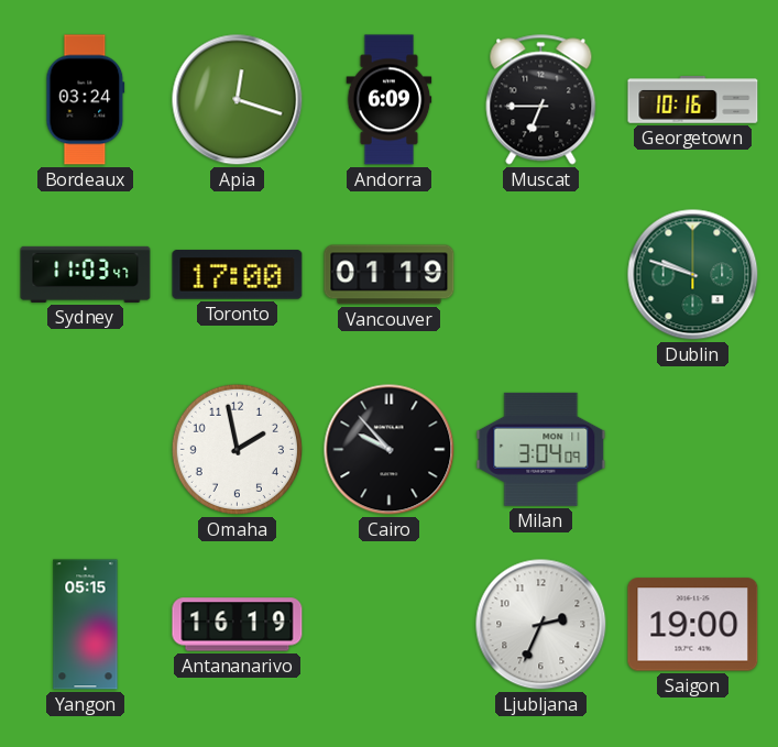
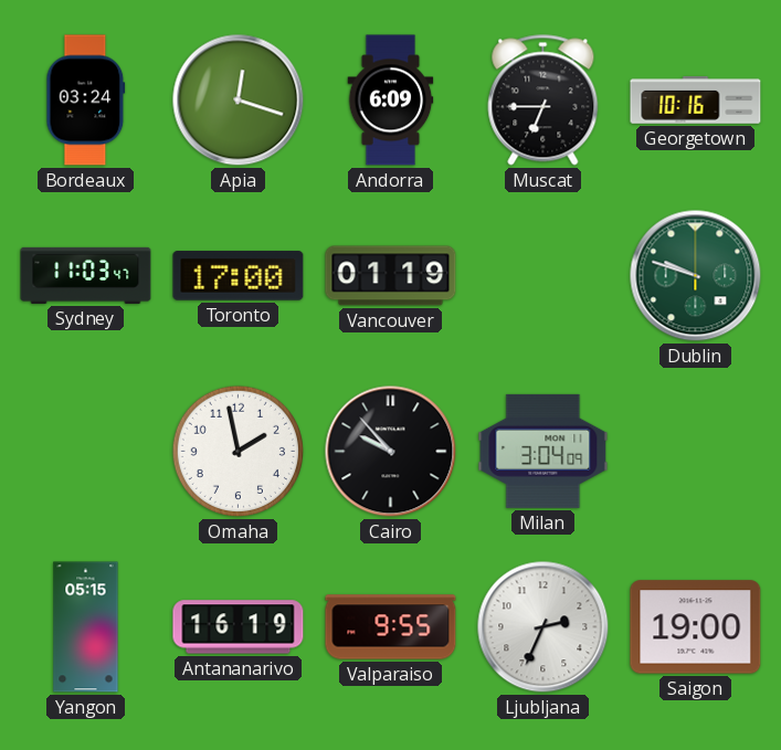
Valparaiso: none -> 9:55
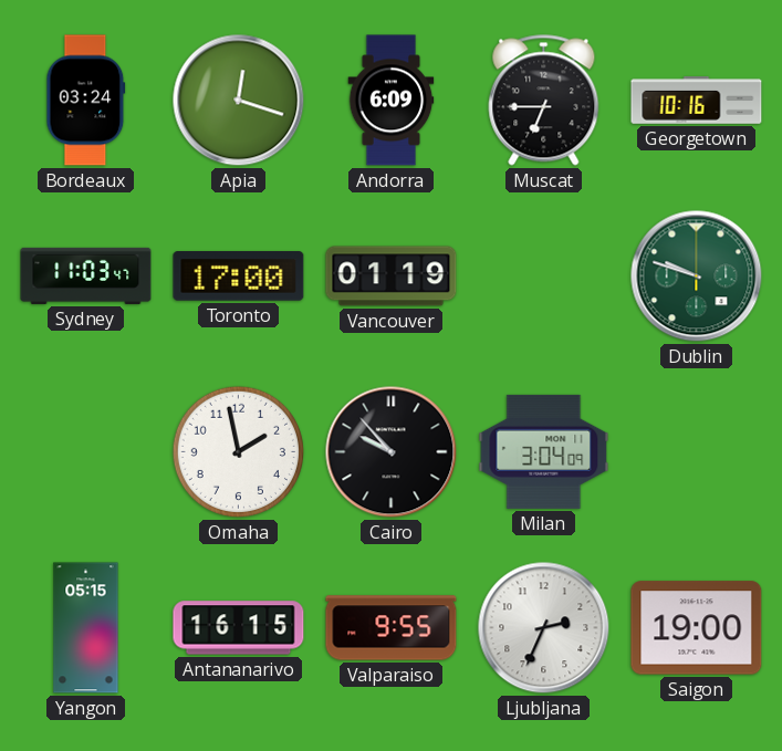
Antananarivo: 16:19 -> 16:15
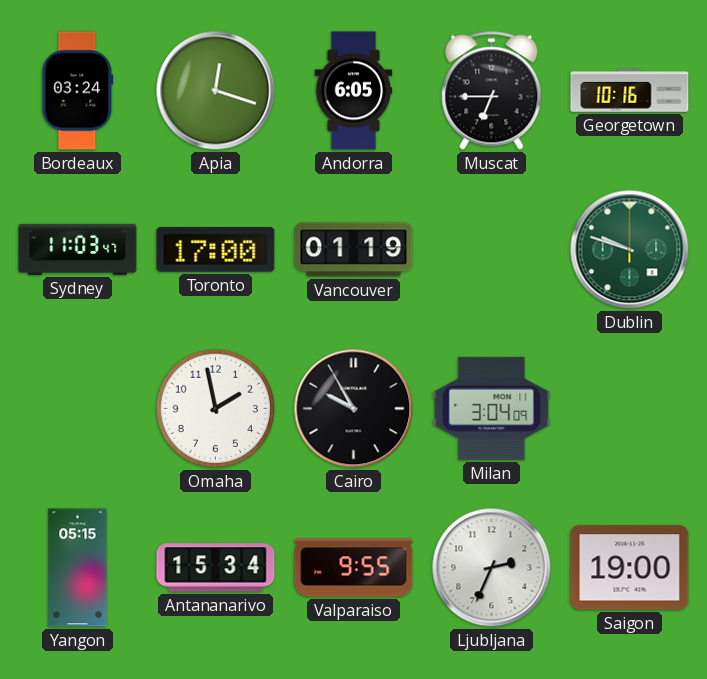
Andorra: 6:09 -> 6:05
Cairo: 9:53 -> 9:55
Antananarivo: 16:15 -> 15:34
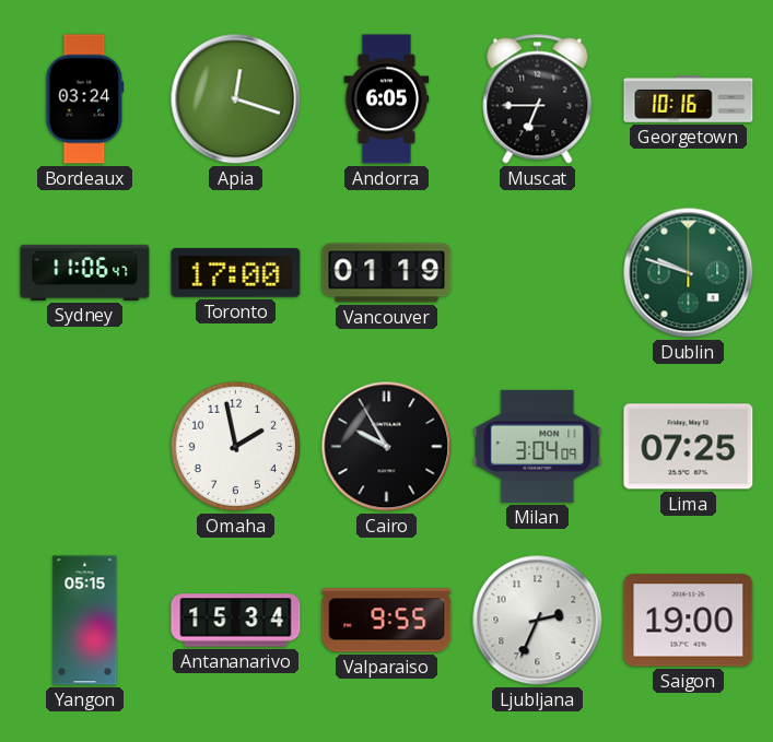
Sydney: 11:03 -> 11:06
Lima: none -> 07:25
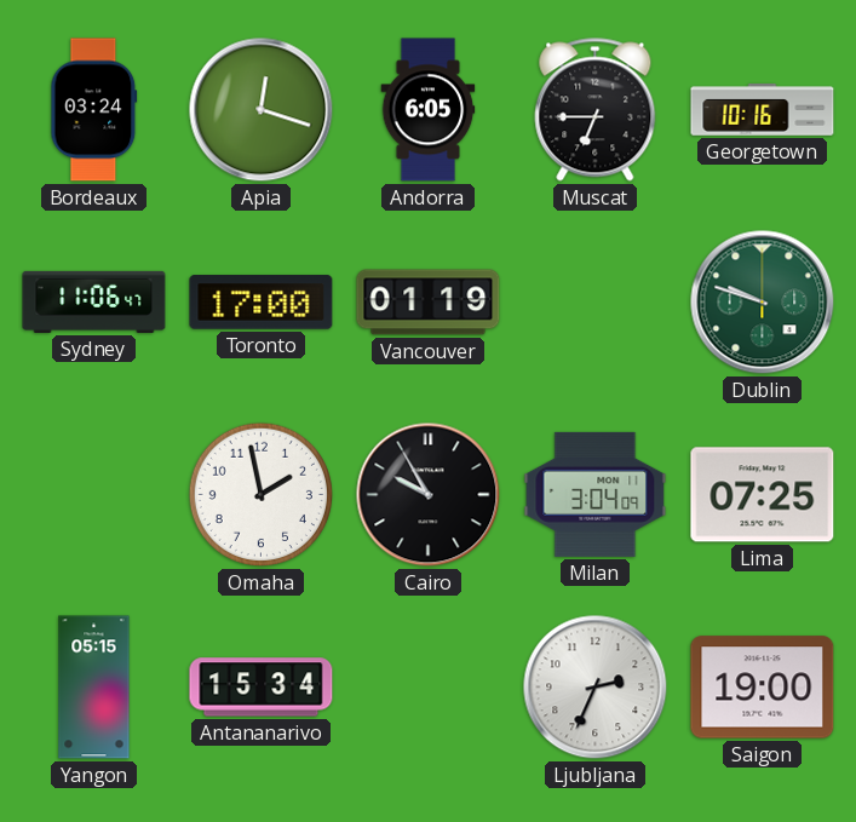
Valparaiso: 9:55 -> none
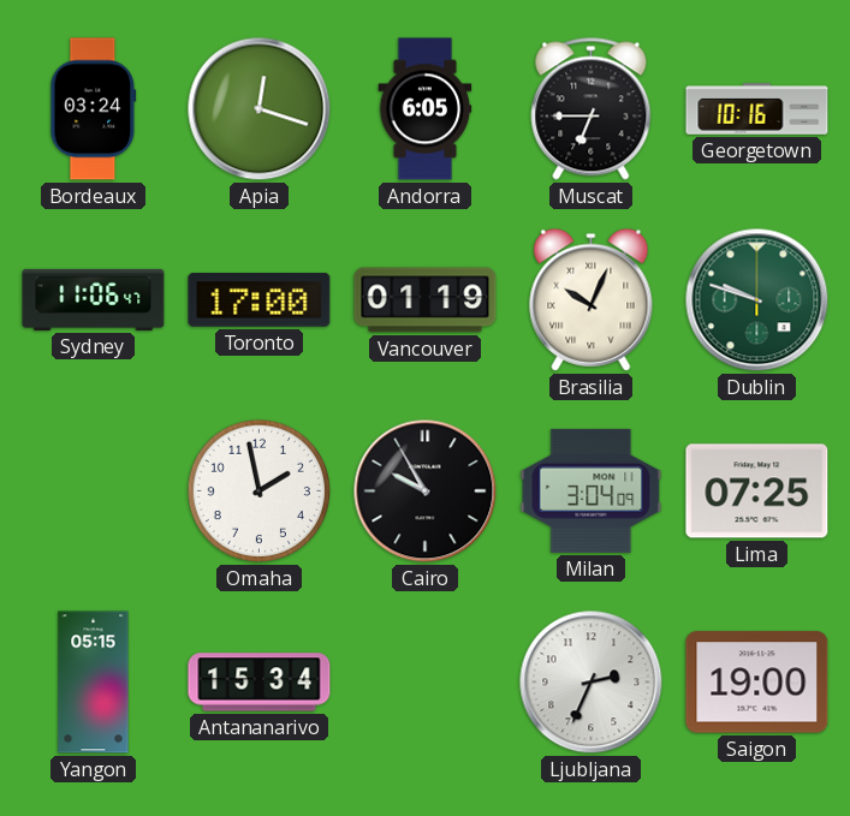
Brasilia: none -> 10:04
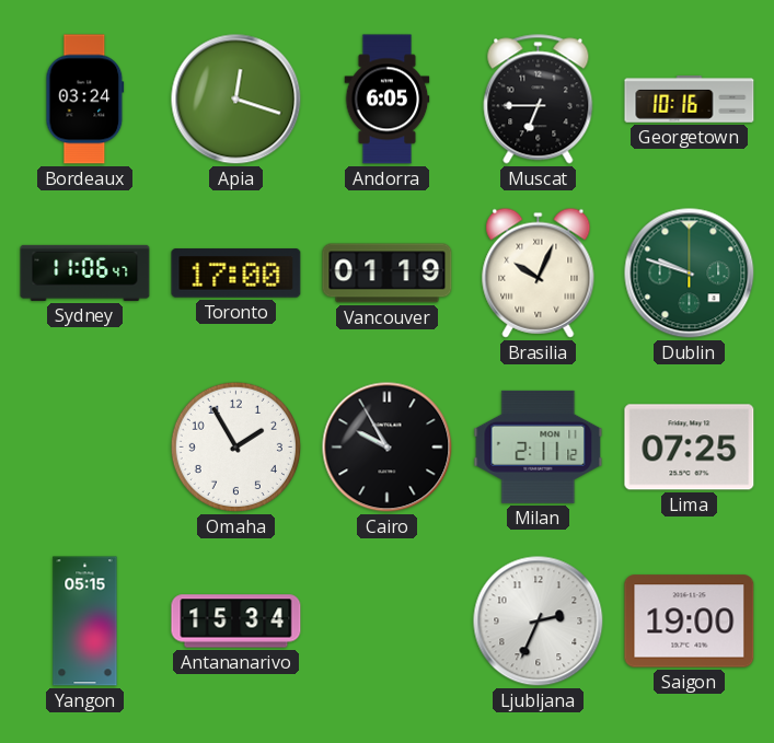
Omaha: 1:58 -> 1:55
Milan: 3:04 -> 2:11
